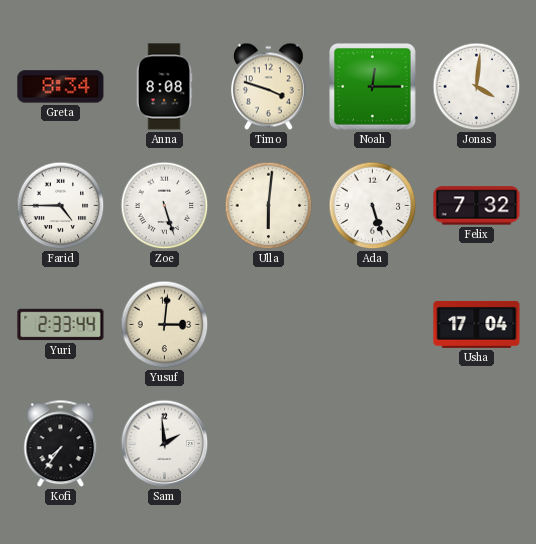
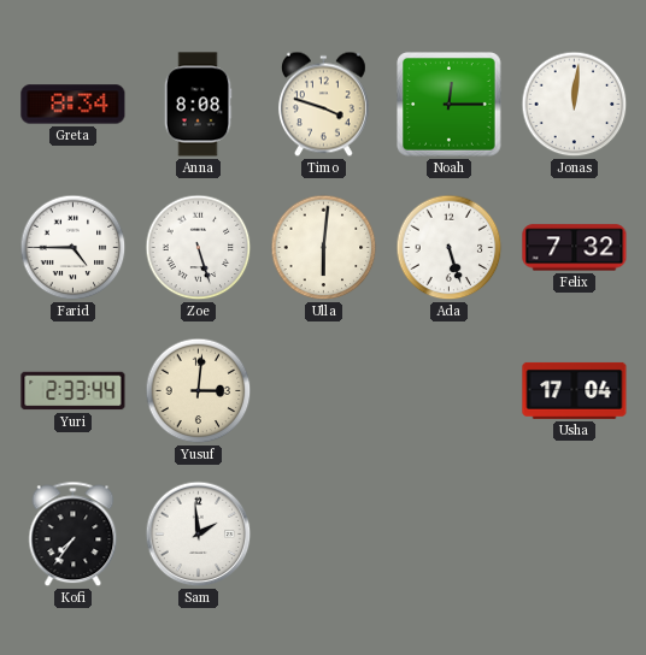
Jonas: 4:01 -> 12:01
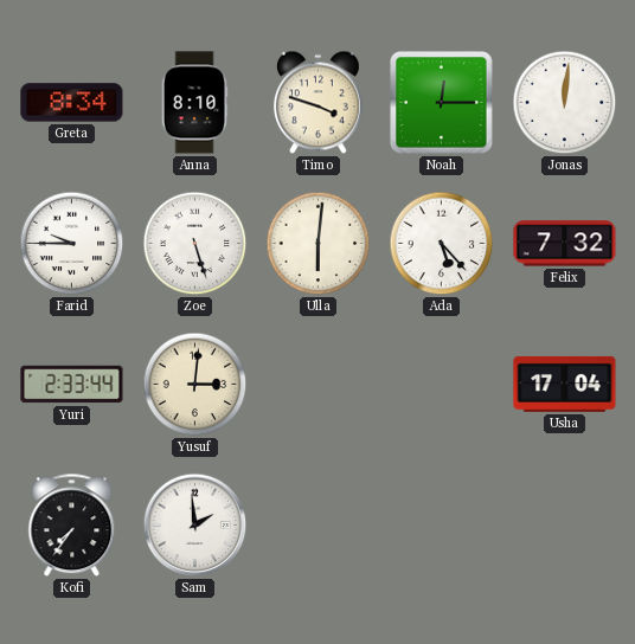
Anna: 8:08 -> 8:10
Farid: 4:45 -> 9:45
Ada: 5:27 -> 5:23
